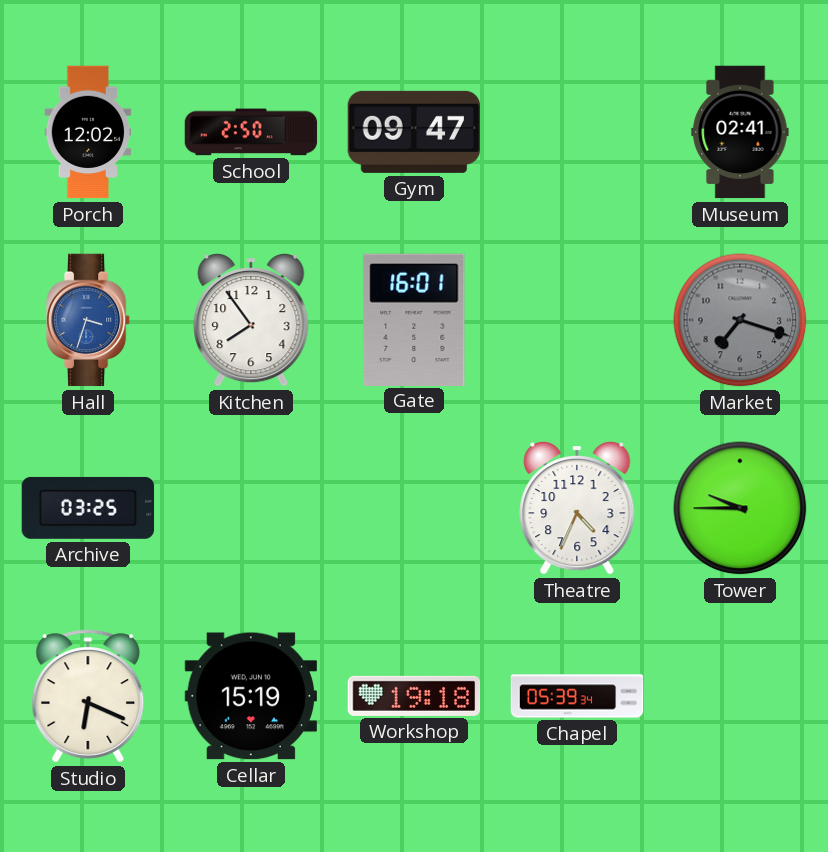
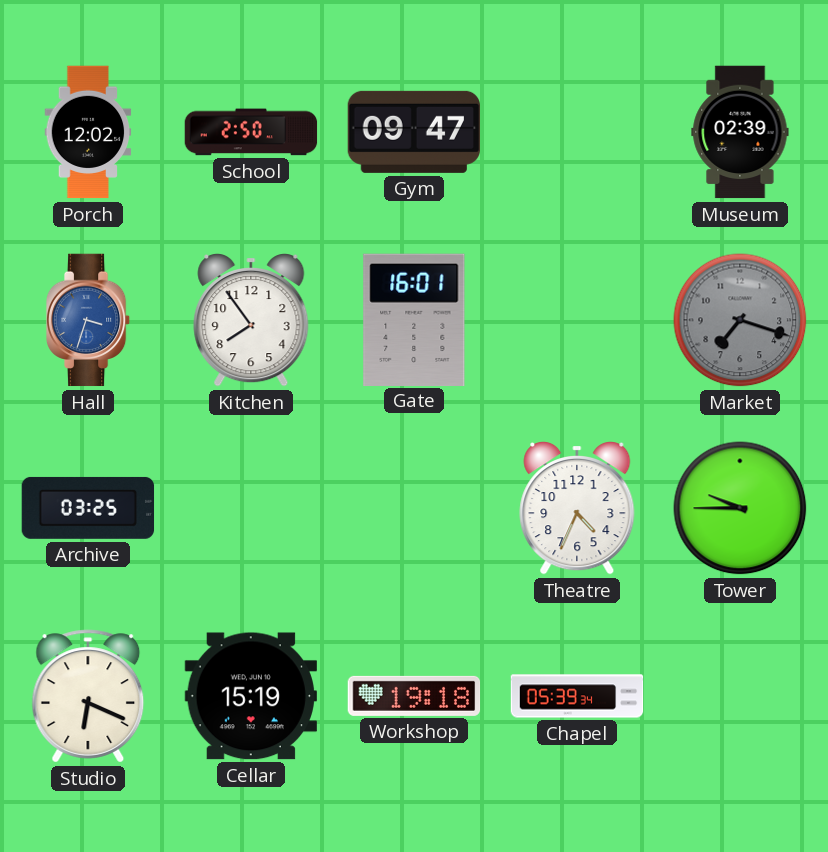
Museum: 02:41 -> 02:39
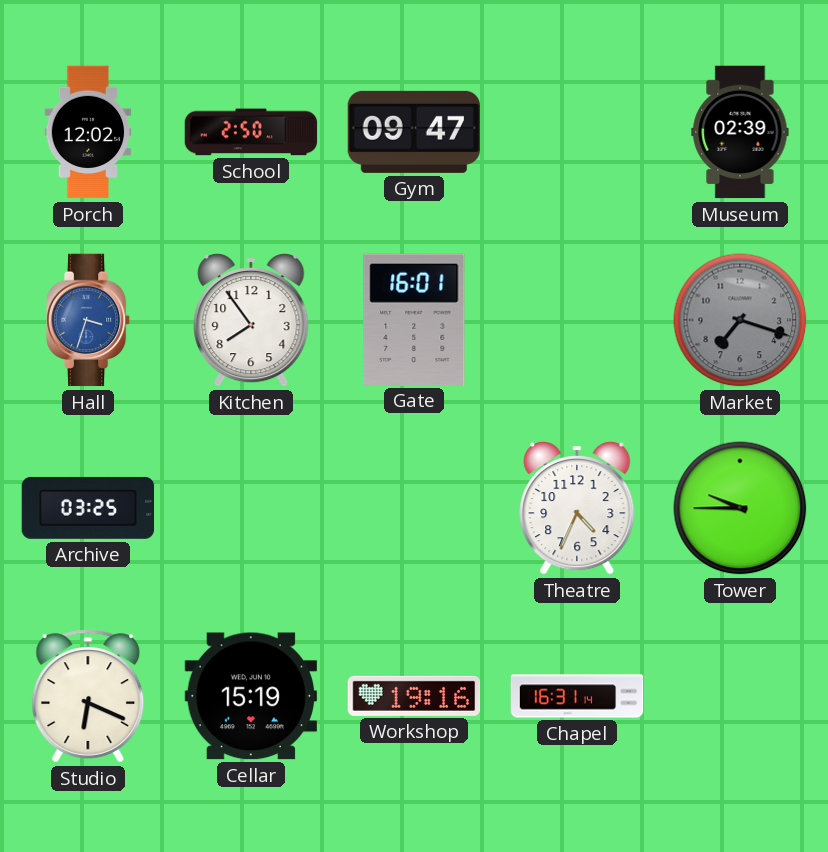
Workshop: 19:18 -> 19:16
Chapel: 05:39 -> 16:31
